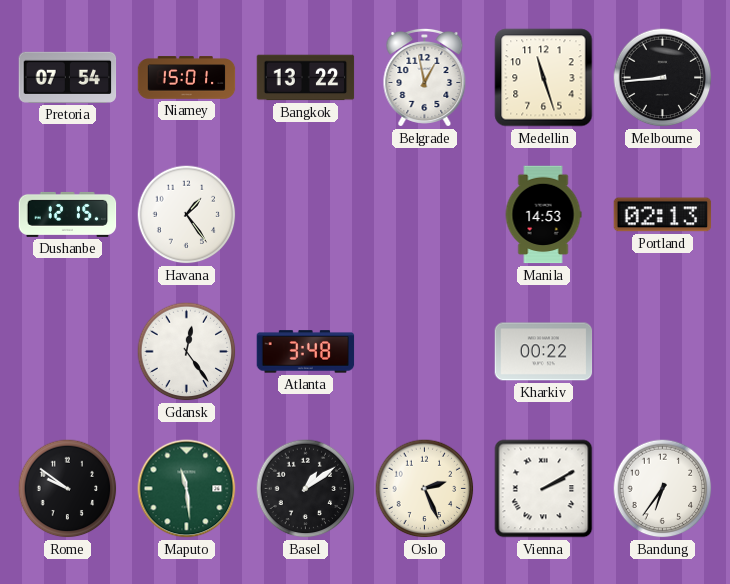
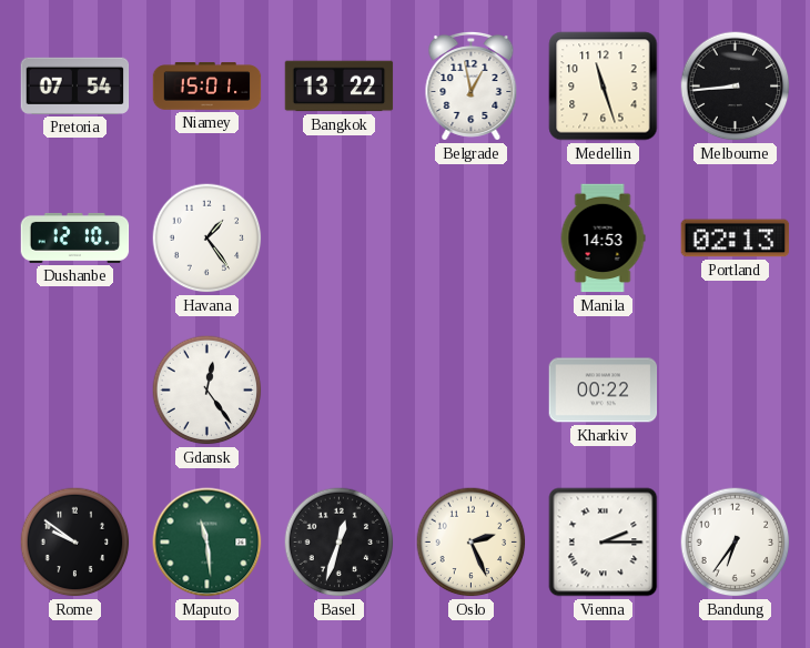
Dushanbe: 12:15 -> 12:10
Atlanta: 3:48 -> none
Basel: 1:09 -> 12:33
Vienna: 2:10 -> 2:15
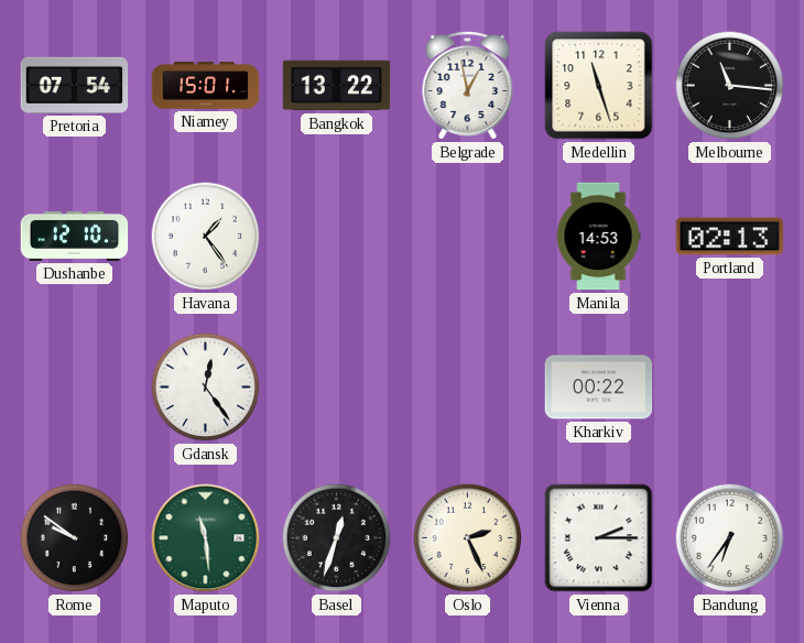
Melbourne: 8:44 -> 11:16
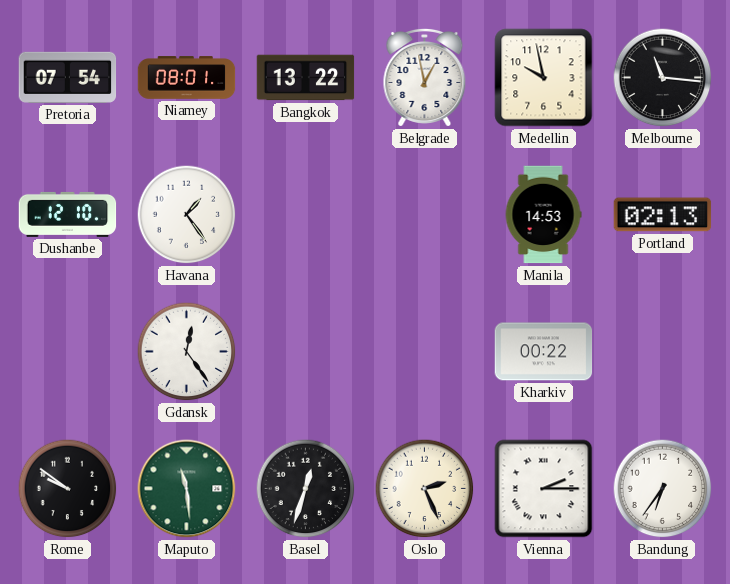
Niamey: 15:01 -> 08:01
Medellin: 11:27 -> 9:58
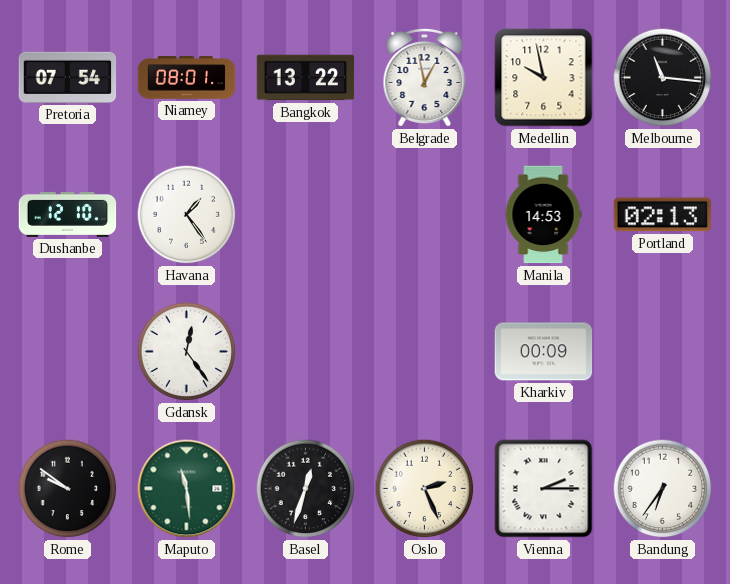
Kharkiv: 00:22 -> 00:09
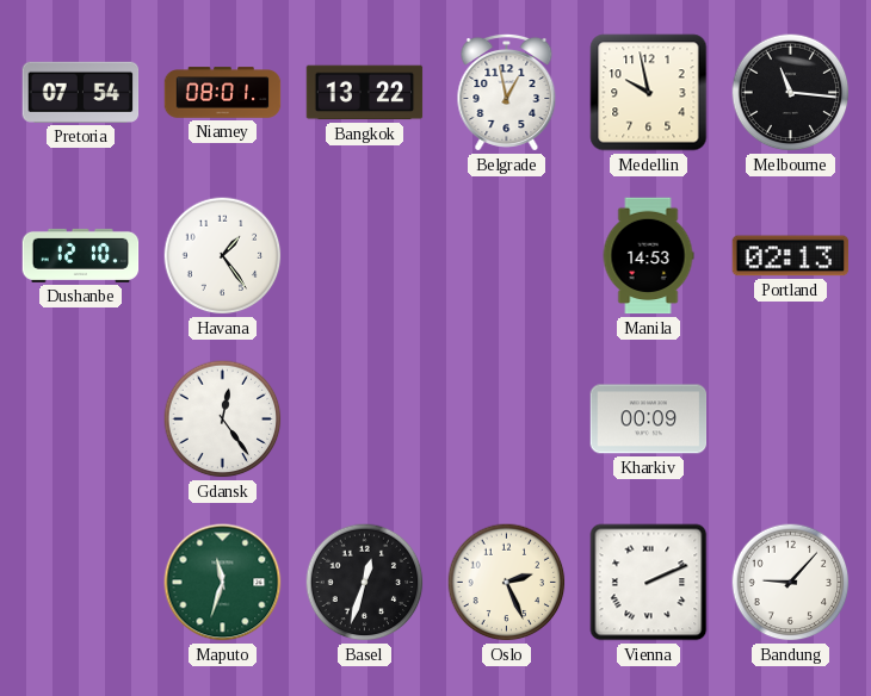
Rome: 9:51 -> none
Maputo: 11:29 -> 11:33
Vienna: 2:15 -> 2:11
Bandung: 6:36 -> 9:07
